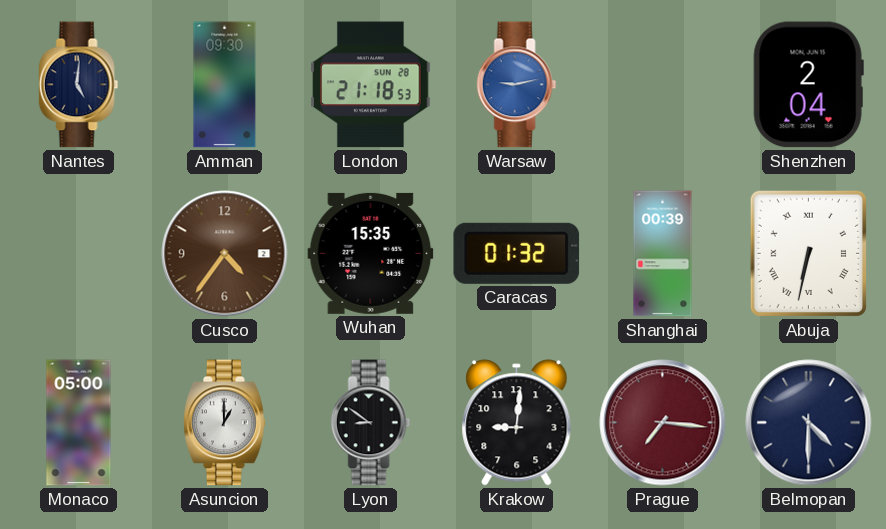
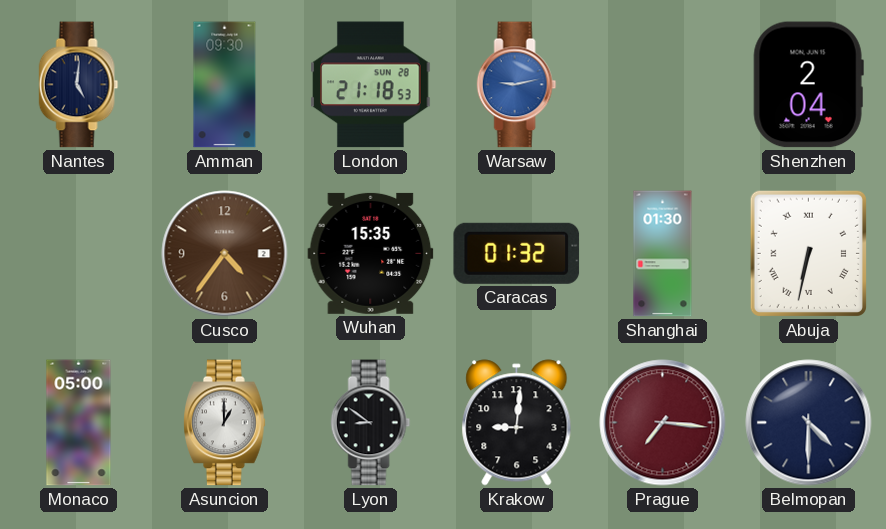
Shanghai: 00:39 -> 01:30
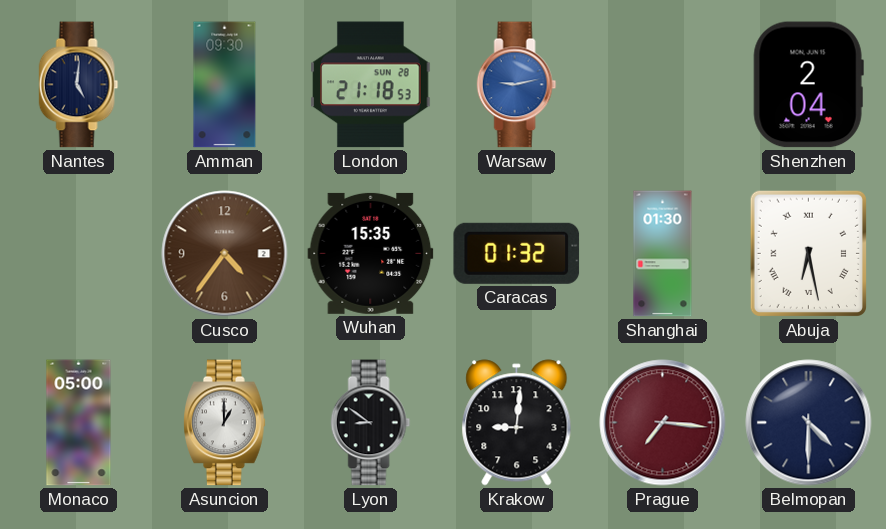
Abuja: 6:32 -> 6:28
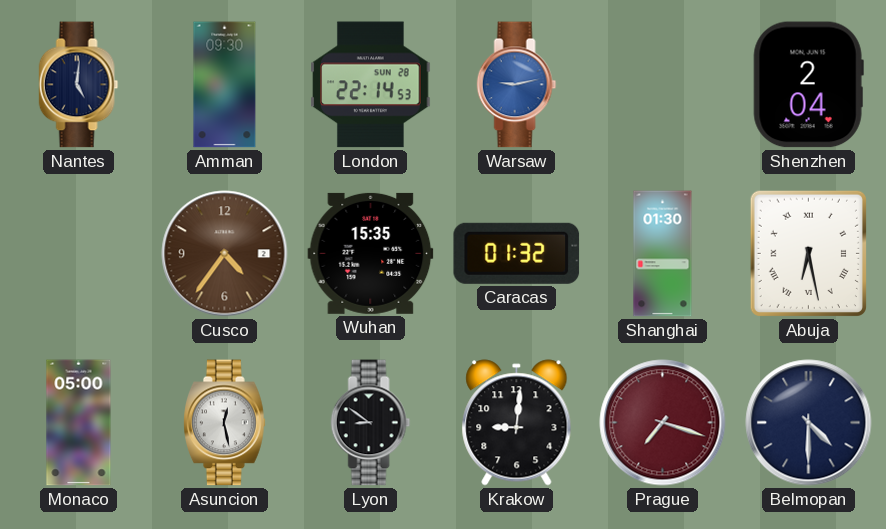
London: 21:18 -> 22:14
Asuncion: 1:00 -> 12:28
Prague: 7:16 -> 7:18
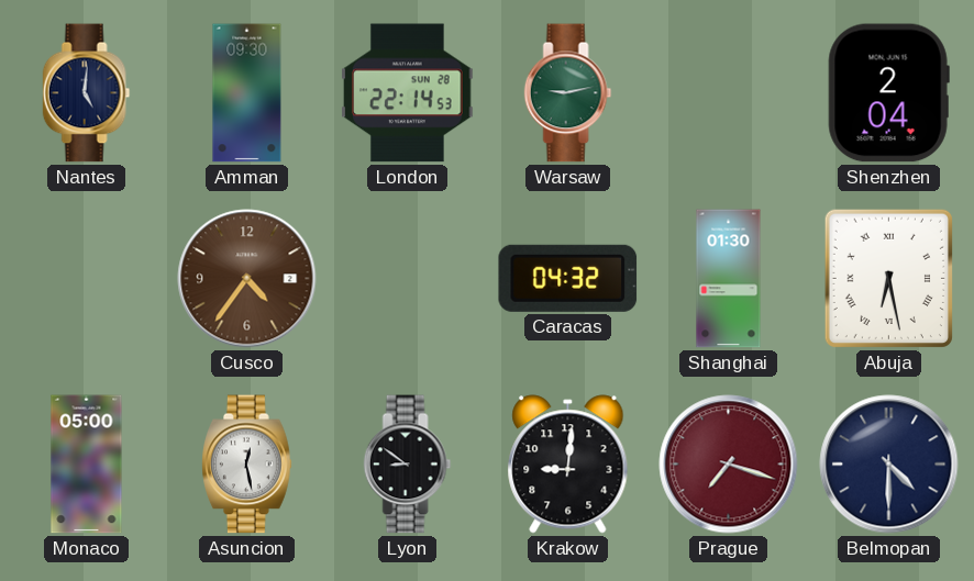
Warsaw dial: blue -> green
Wuhan: 15:35 -> none
Caracas: 01:32 -> 04:32
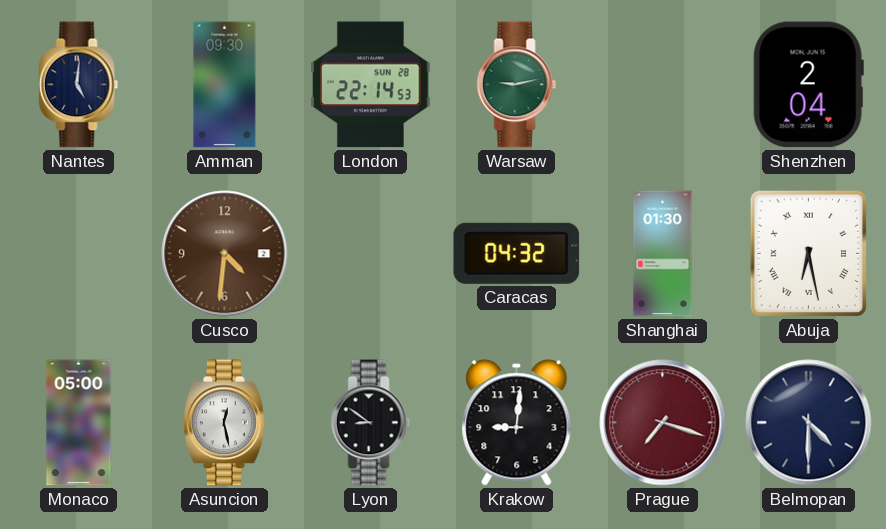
Cusco: 4:36 -> 4:31
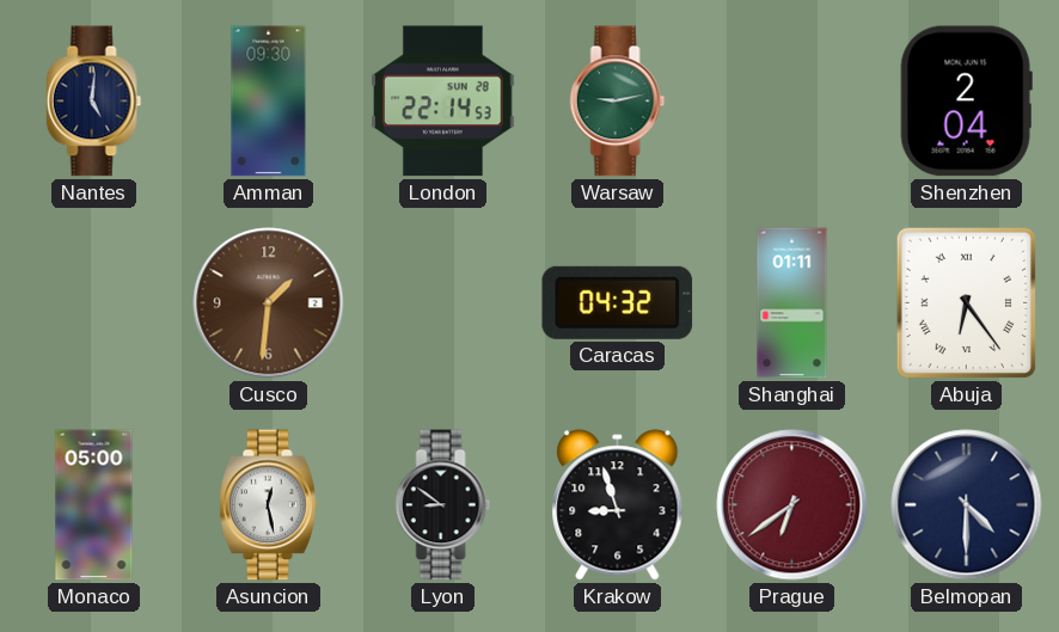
Cusco: 4:31 -> 1:31
Shanghai: 01:30 -> 01:11
Abuja: 6:28 -> 6:24
Krakow: 9:01 -> 8:57
Prague: 7:18 -> 6:39
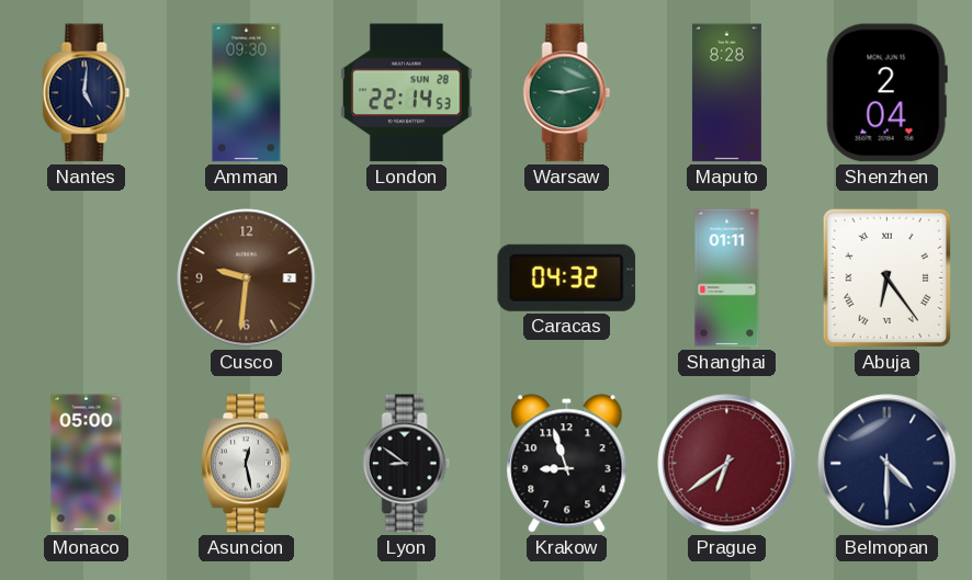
Maputo: none -> 8:28
Cusco: 1:31 -> 9:31
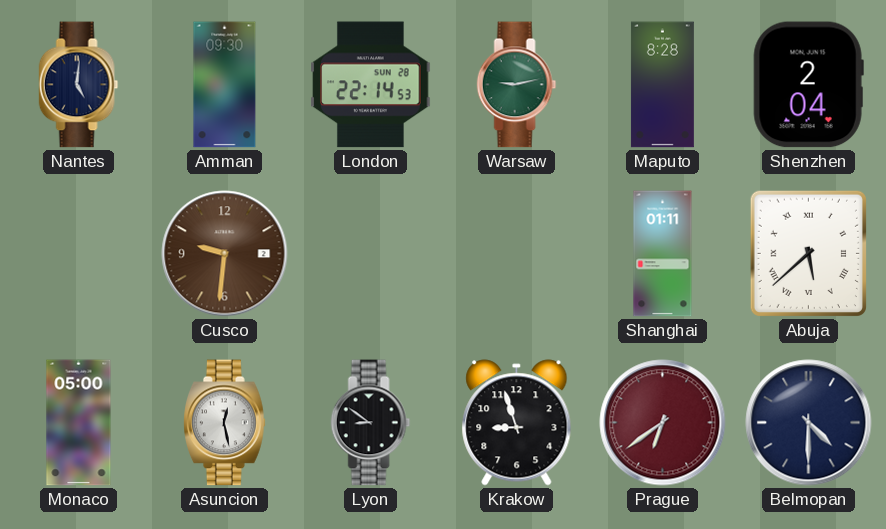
Caracas: 04:32 -> none
Abuja: 6:24 -> 5:38
